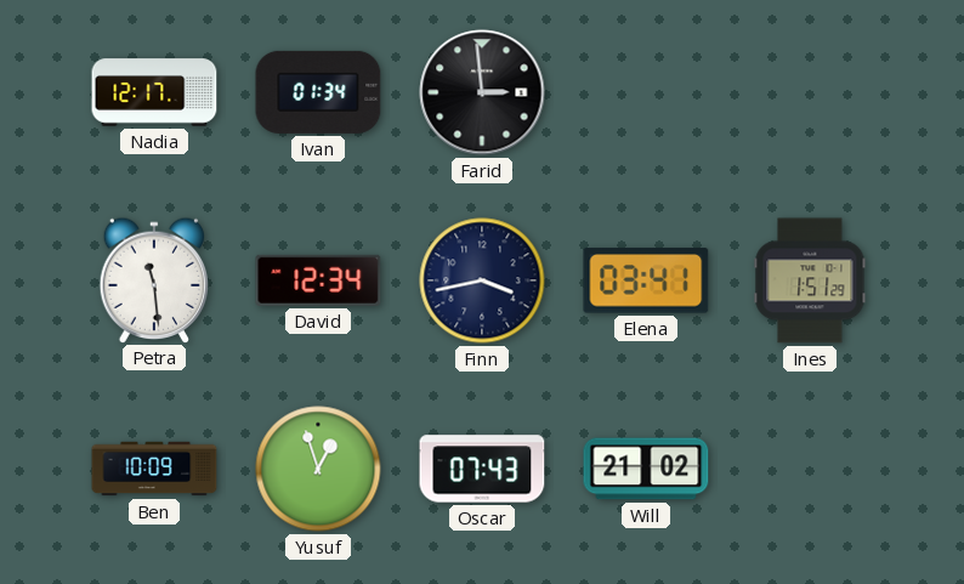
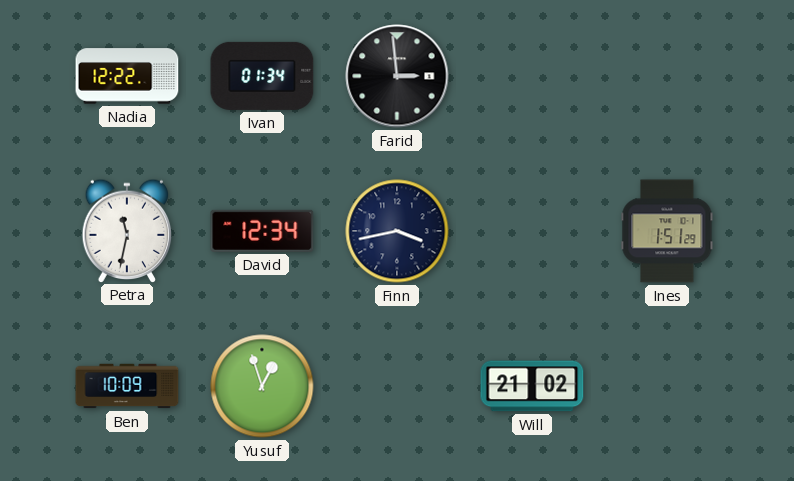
Nadia: 12:17 -> 12:22
Petra: 11:29 -> 11:32
Elena: 03:41 -> none
Oscar: 07:43 -> none
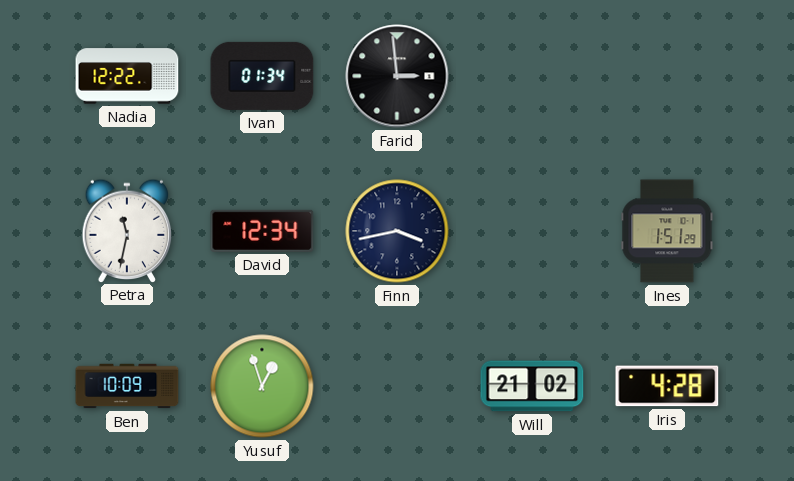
Iris: none -> 4:28
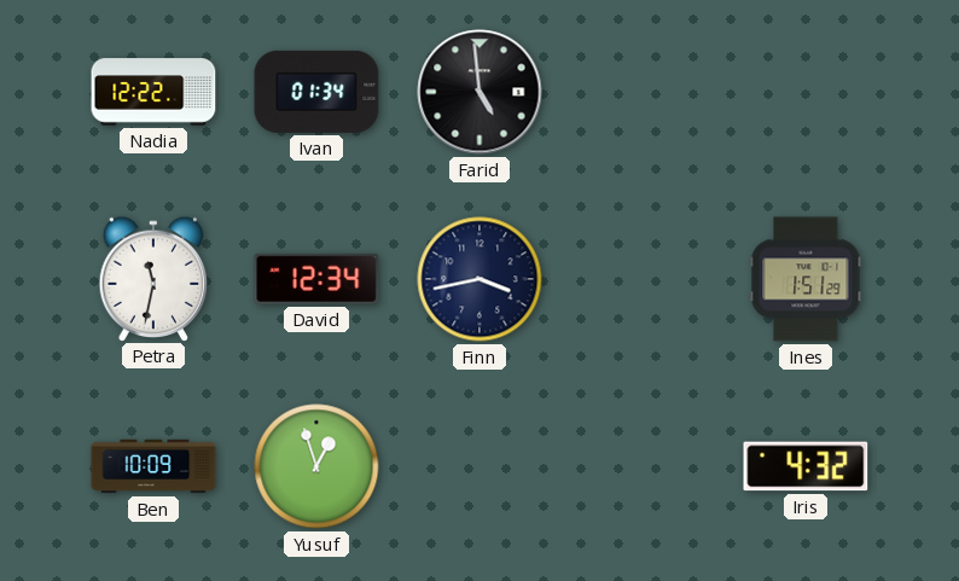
Farid: 2:59 -> 4:59
Will: 21:02 -> none
Iris: 4:28 -> 4:32
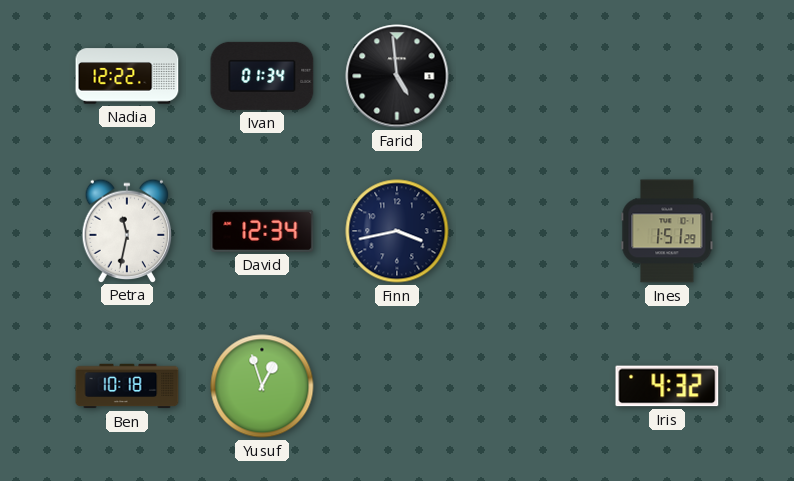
Ben: 10:09 -> 10:18
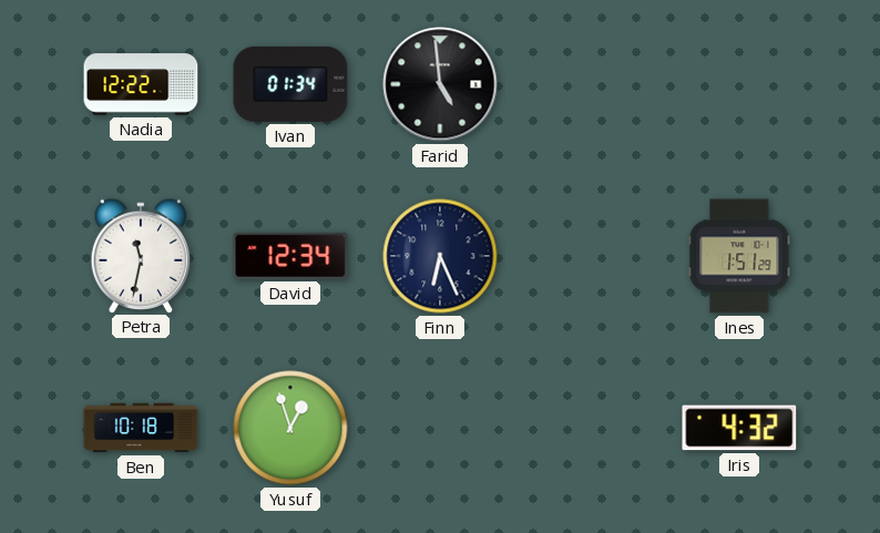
Finn: 3:43 -> 6:26
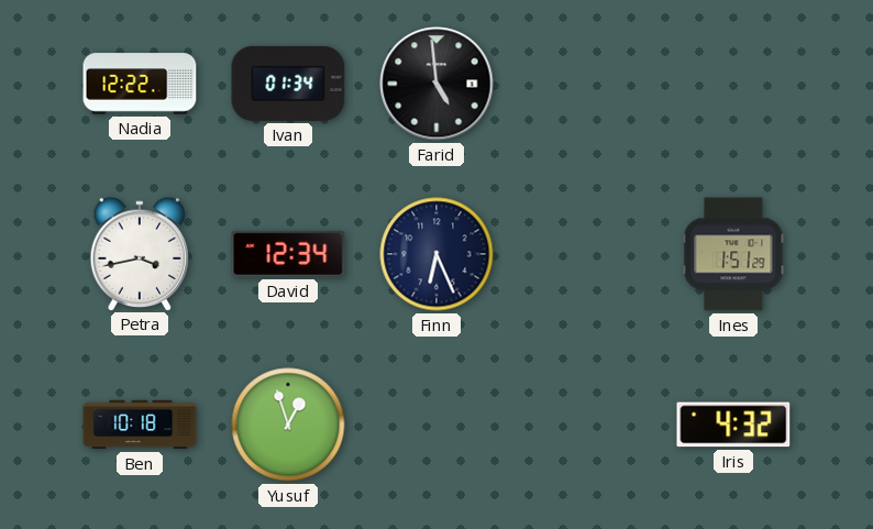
Petra: 11:32 -> 3:43
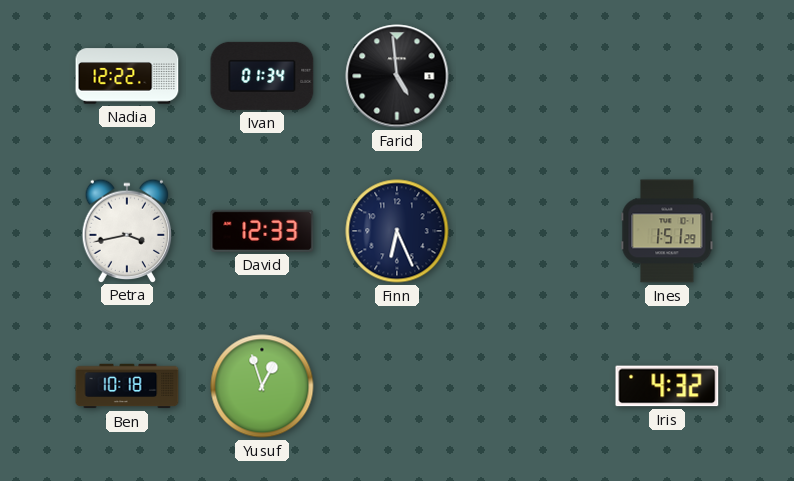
David: 12:34 -> 12:33
